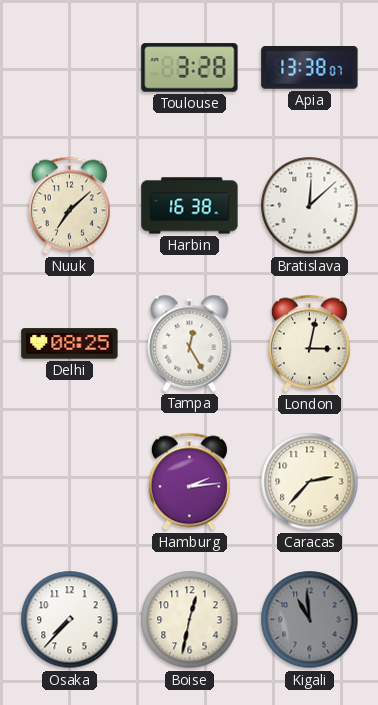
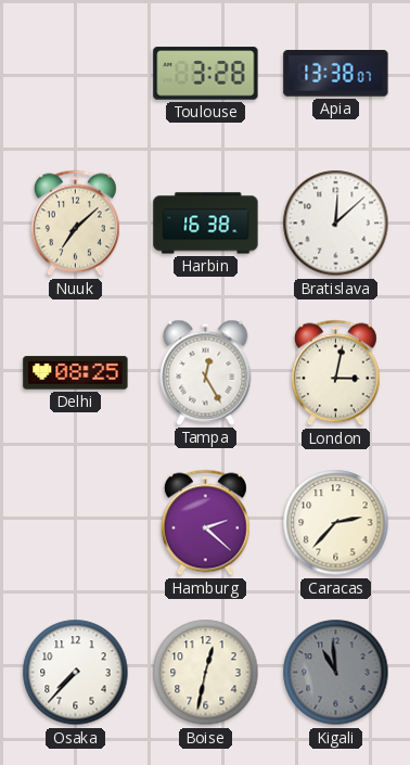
Hamburg: 2:14 -> 2:22
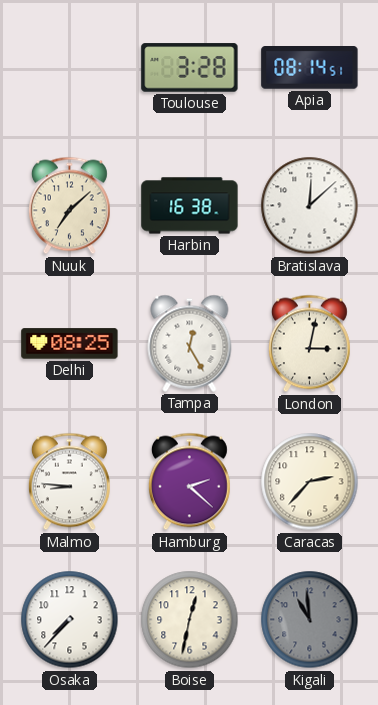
Apia: 13:38 -> 08:14
Malmo: none -> 8:46
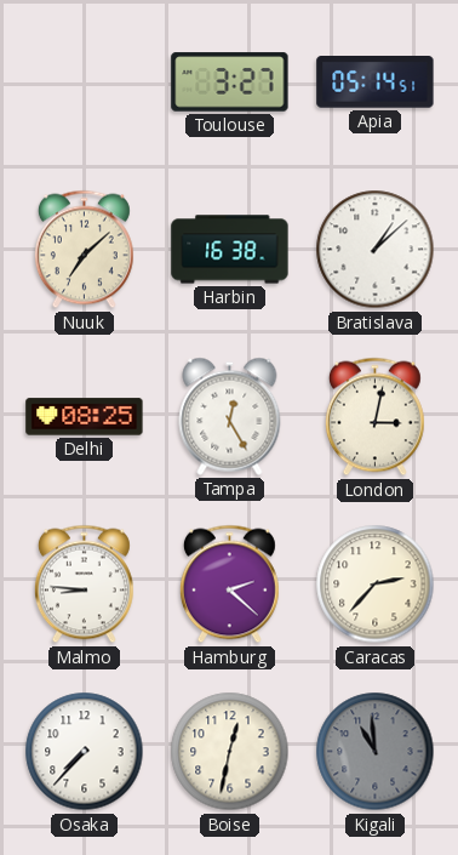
Toulouse: 3:28 -> 3:27
Apia: 08:14 -> 05:14
Bratislava: 12:08 -> 1:08
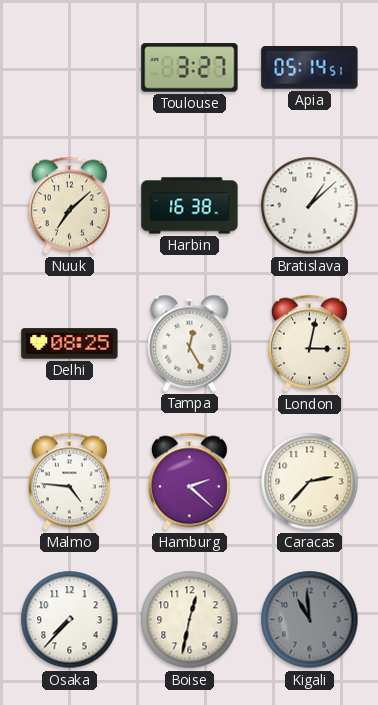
Malmo: 8:46 -> 4:46
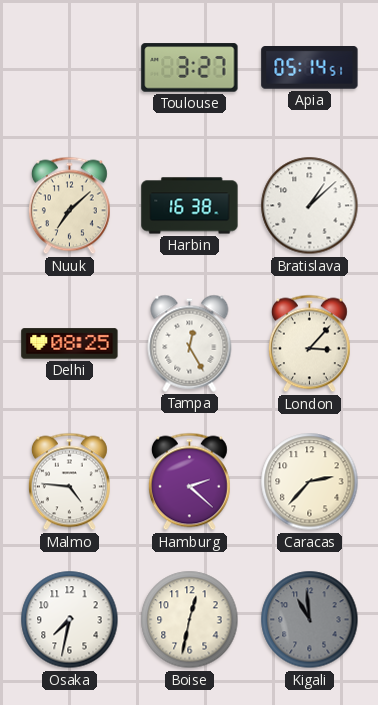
London: 3:02 -> 3:07
Osaka: 7:37 -> 7:32
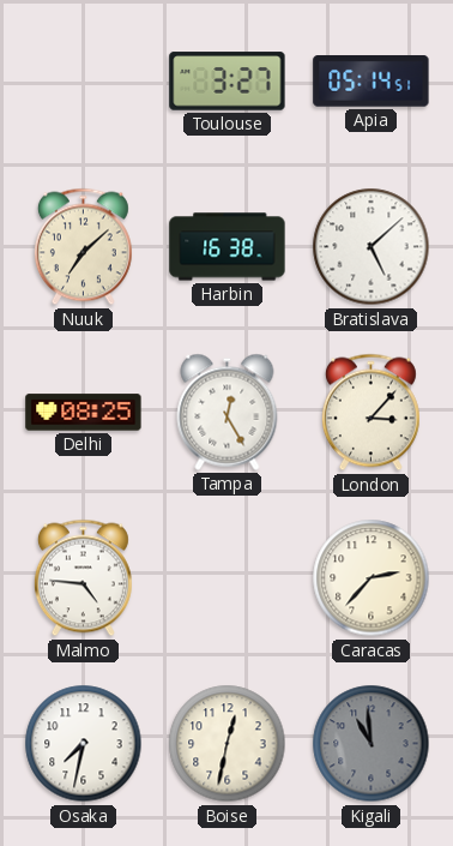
Bratislava: 1:08 -> 5:08
Hamburg: 2:22 -> none
